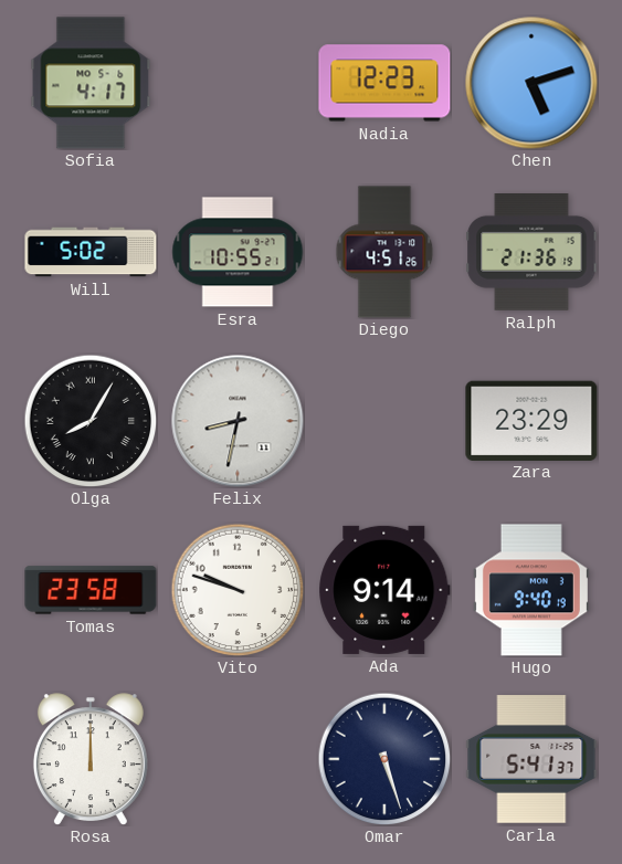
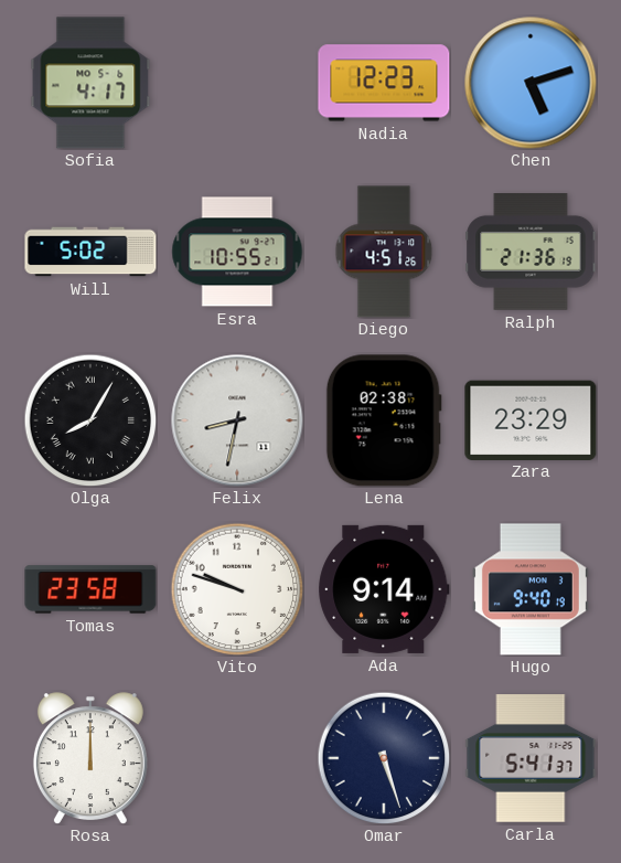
Lena: none -> 02:38
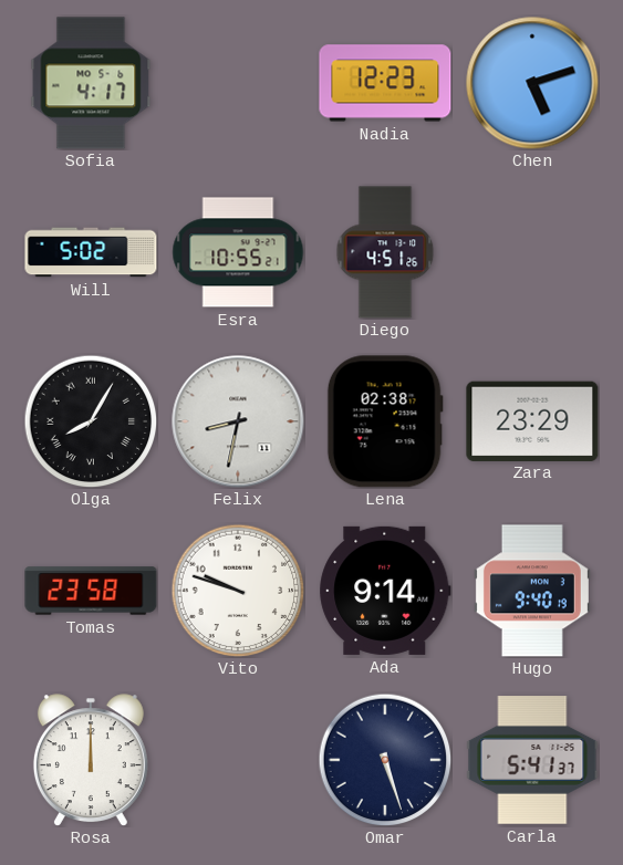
Ralph: 21:36 -> none
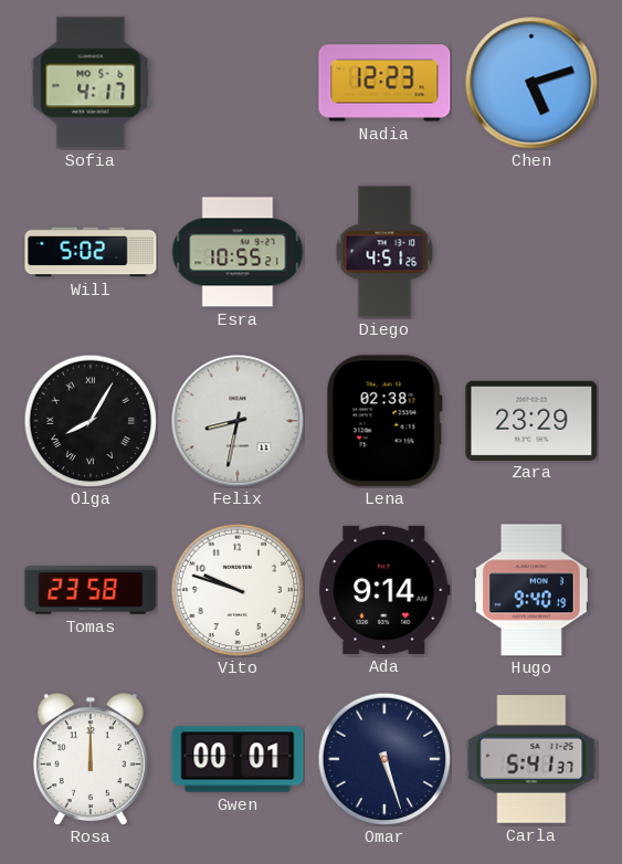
Gwen: none -> 00:01
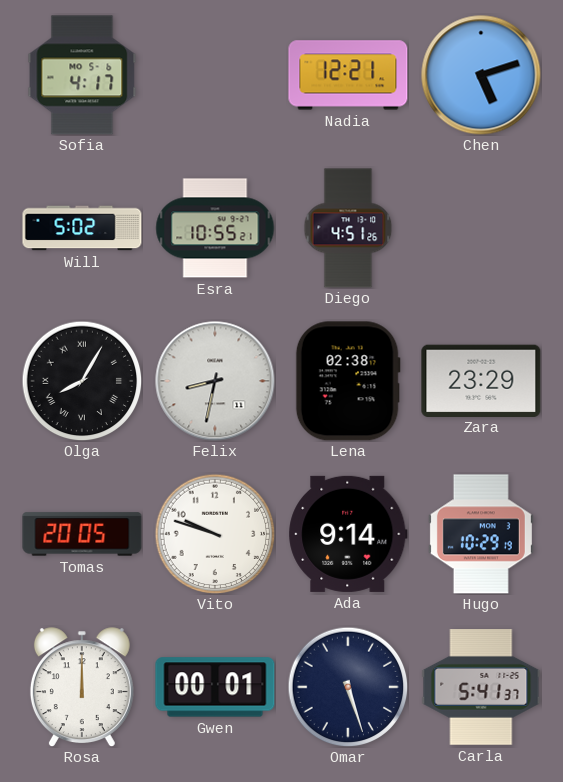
Nadia: 12:23 -> 12:21
Tomas: 23:58 -> 20:05
Hugo: 9:40 -> 10:29
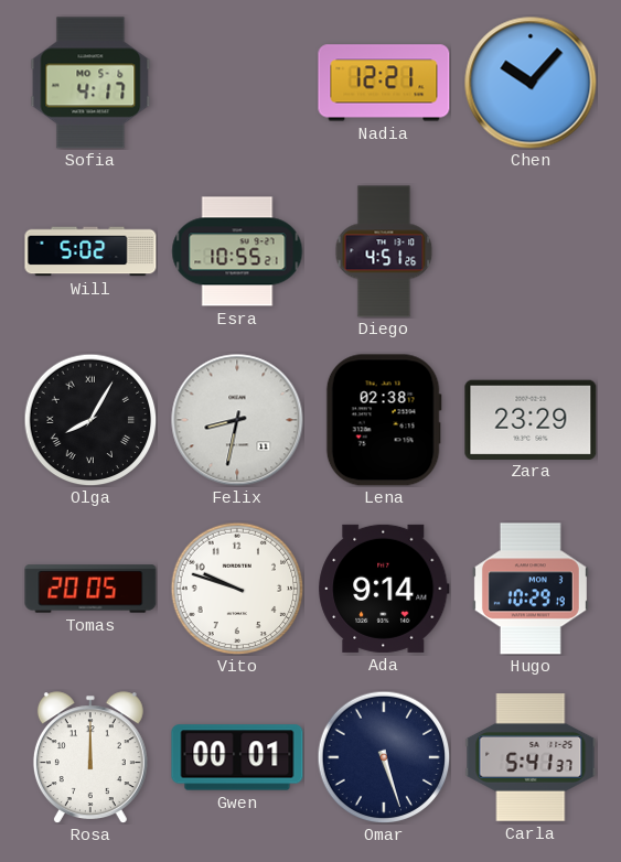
Chen: 5:12 -> 10:07
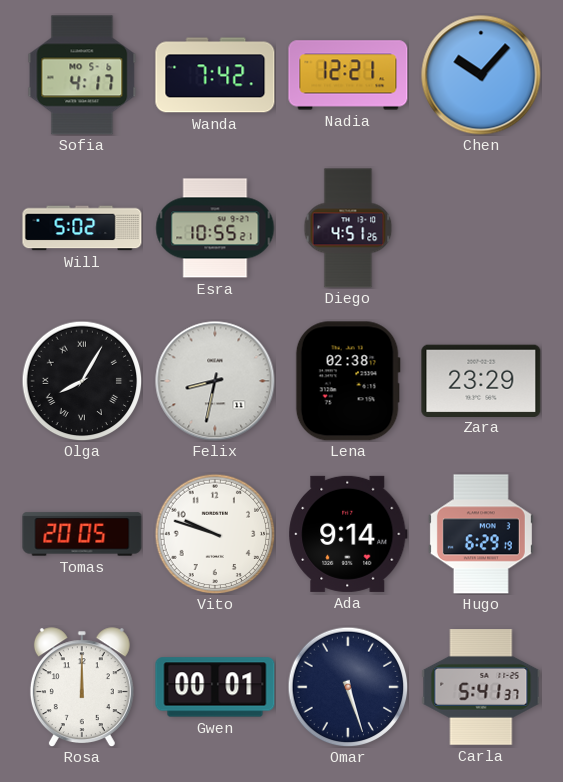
Wanda: none -> 7:42
Hugo: 10:29 -> 6:29
